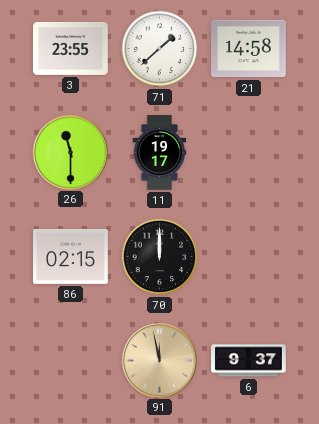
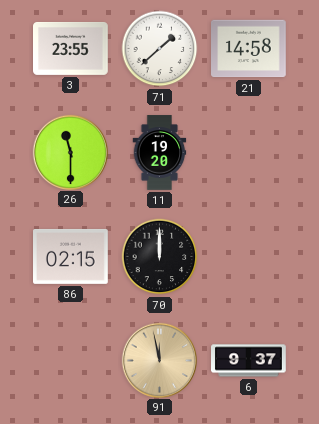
11: 19:17 -> 19:20
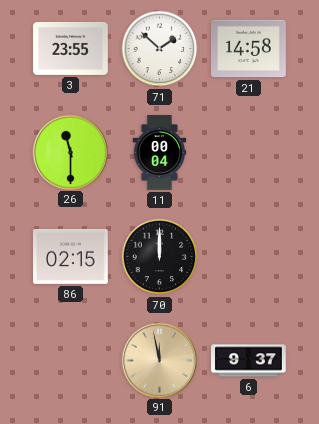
71: 1:38 -> 1:52
11: 19:20 -> 00:04
